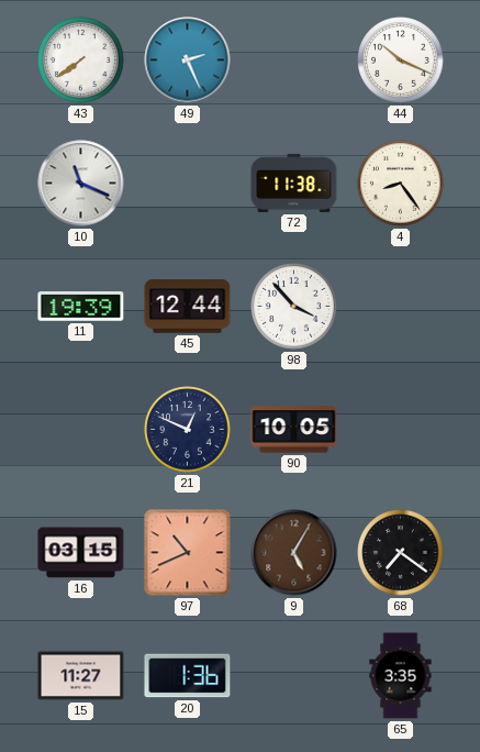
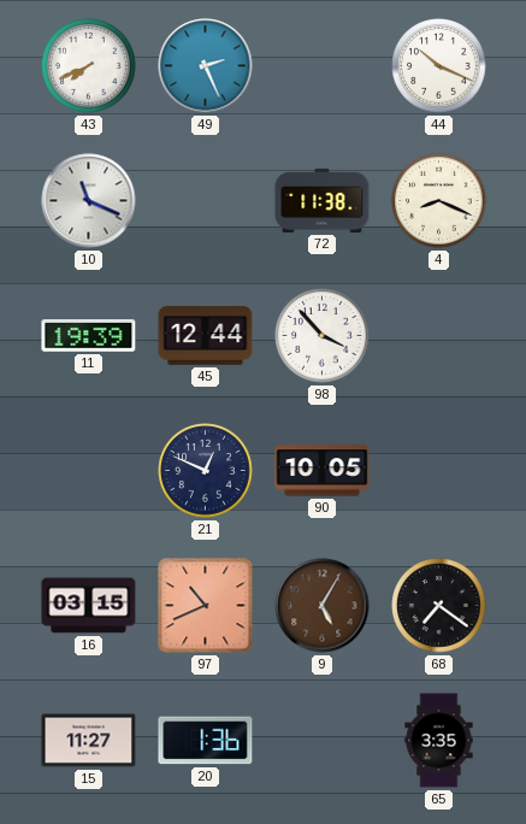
43: 7:39 -> 7:41
4: 8:24 -> 8:19
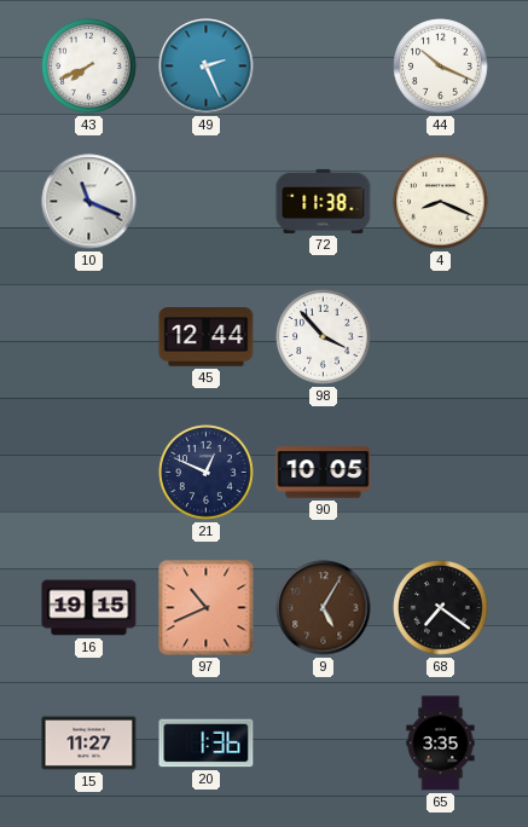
11: 19:39 -> none
16: 03:15 -> 19:15
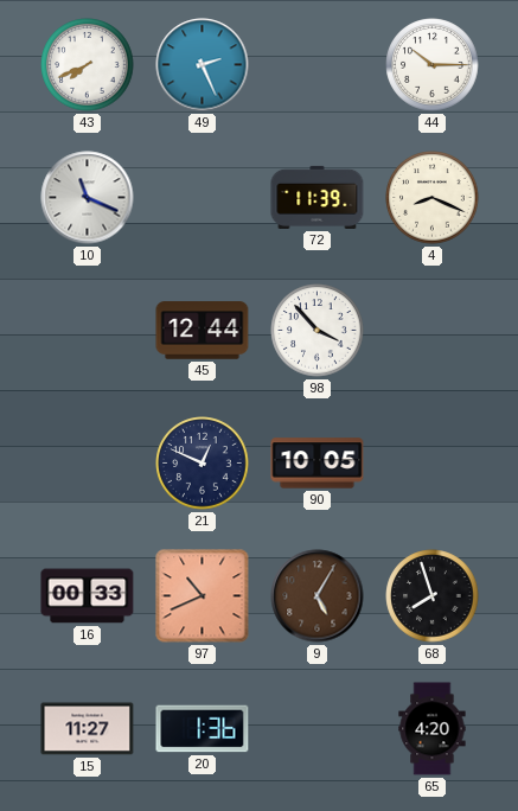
44: 10:19 -> 10:15
72: 11:38 -> 11:39
16: 19:15 -> 00:33
68: 7:21 -> 7:57
65: 3:35 -> 4:20
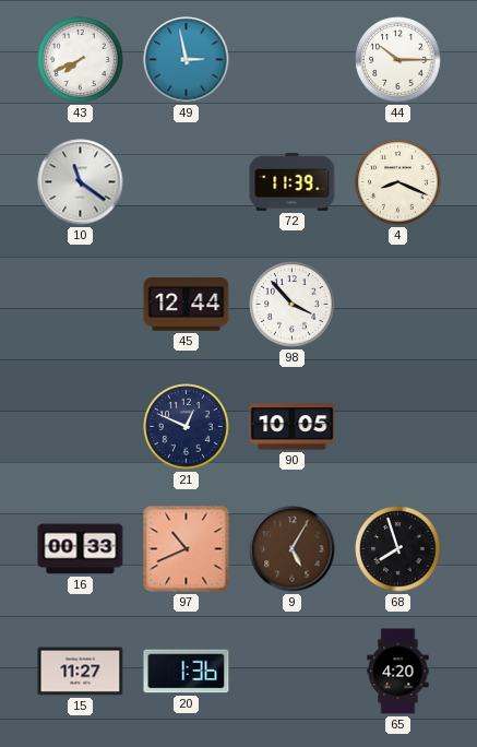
49: 2:26 -> 2:58
10: 11:19 -> 11:21
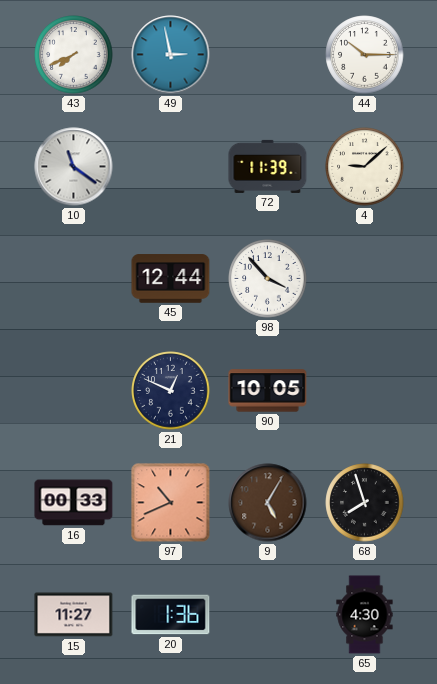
4: 8:19 -> 9:08
65: 4:20 -> 4:30
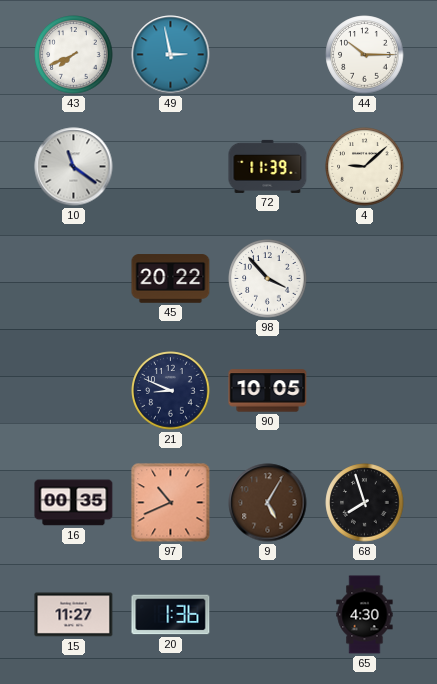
45: 12:44 -> 20:22
21: 12:49 -> 8:49
16: 00:33 -> 00:35
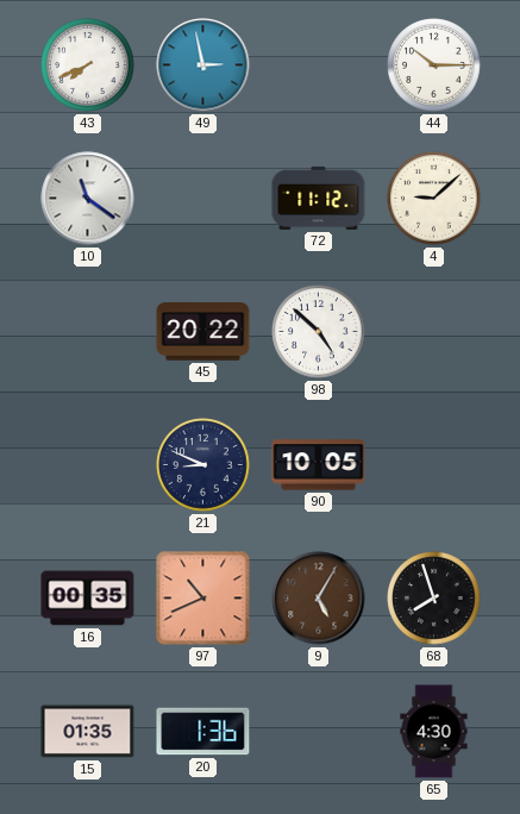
72: 11:39 -> 11:12
98: 3:53 -> 4:52
15: 11:27 -> 01:35
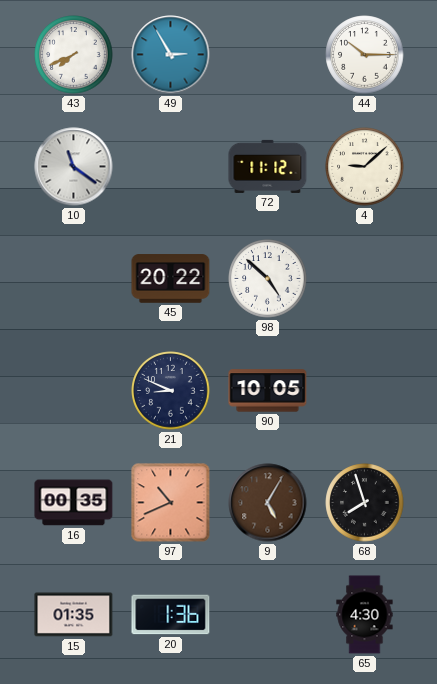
49: 2:58 -> 2:55
